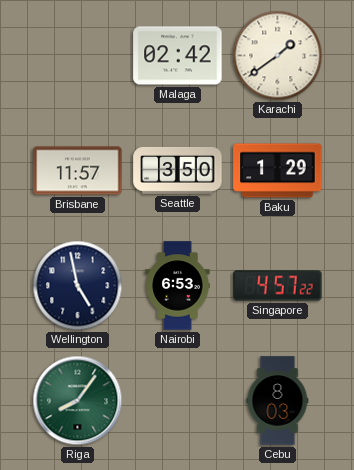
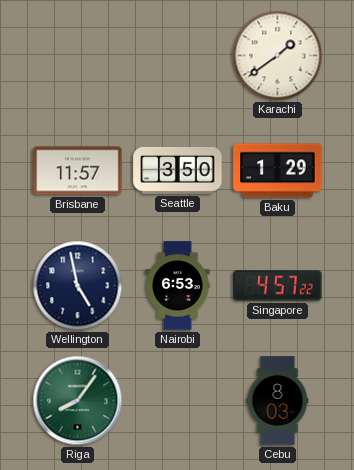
Malaga: 02:42 -> none
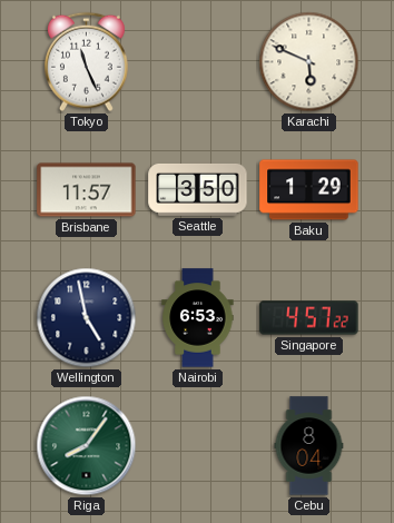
Tokyo: none -> 11:26
Karachi: 1:39 -> 5:49
Cebu: 8:03 -> 8:04
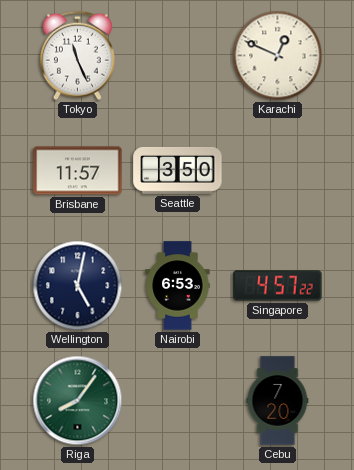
Karachi: 5:49 -> 12:49
Baku: 1:29 -> none
Wellington: 4:58 -> 5:02
Cebu: 8:04 -> 7:20
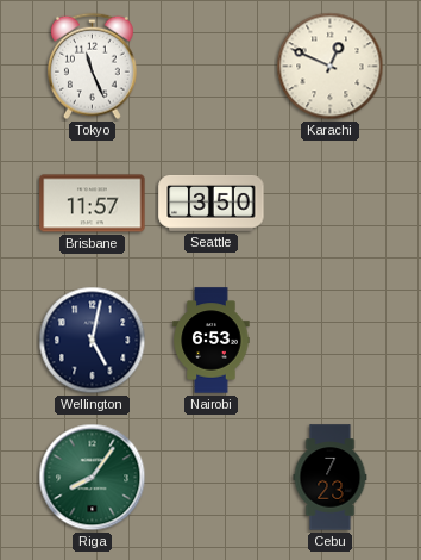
Singapore: 4:57 -> none
Cebu: 7:20 -> 7:23
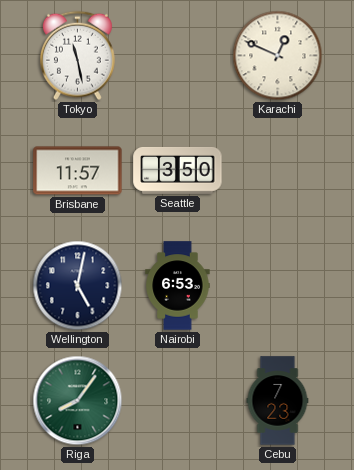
Tokyo: 11:26 -> 11:28
